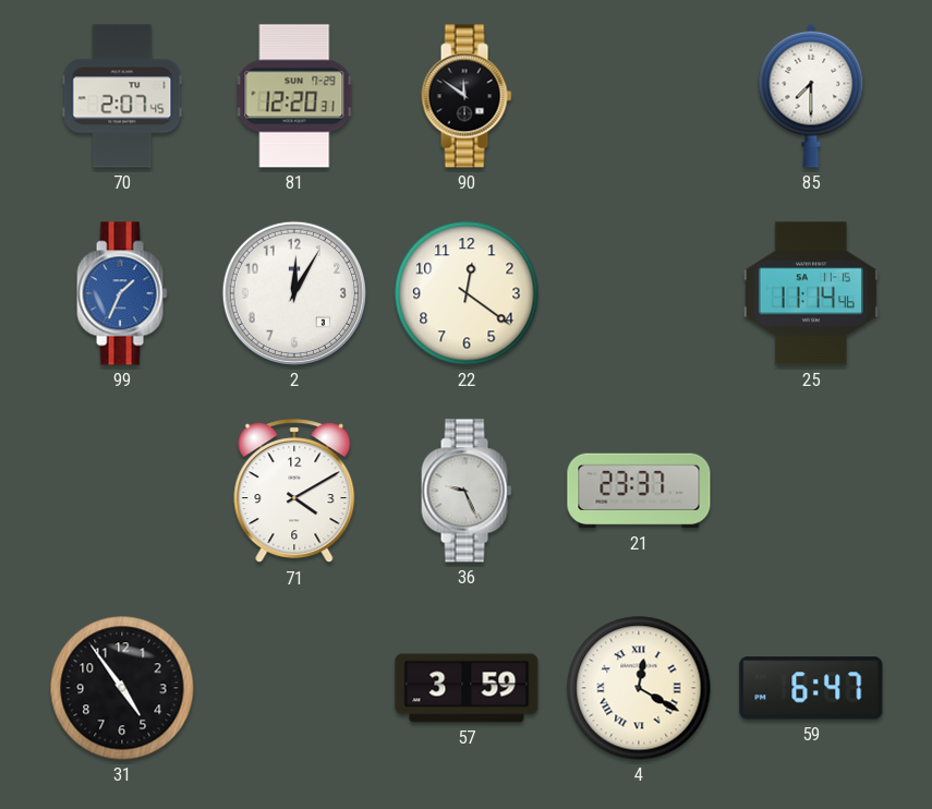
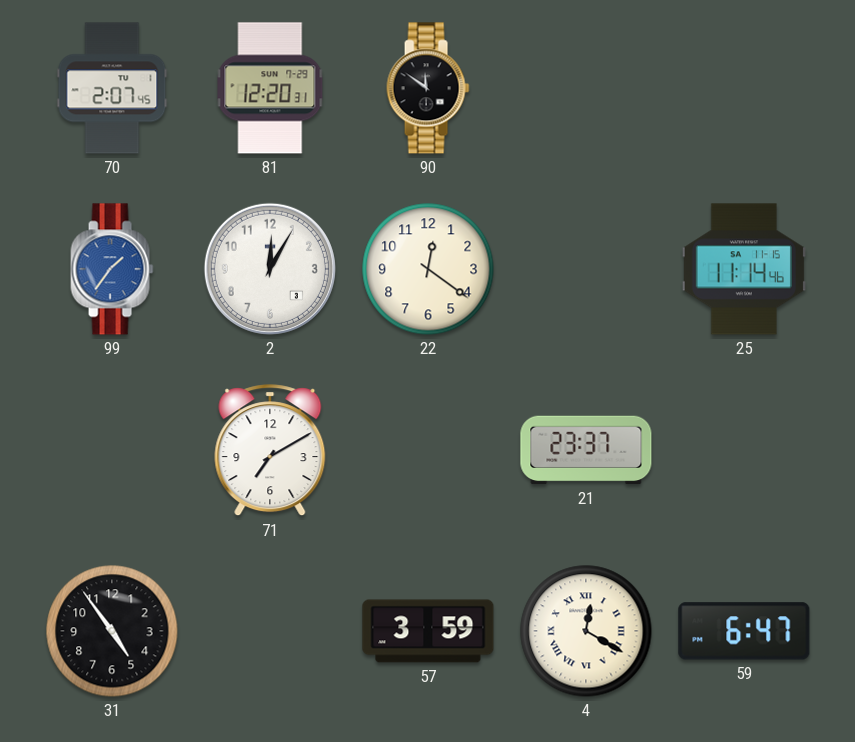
85: 7:30 -> none
99: 1:34 -> 1:36
71: 4:10 -> 7:10
36: 9:26 -> none
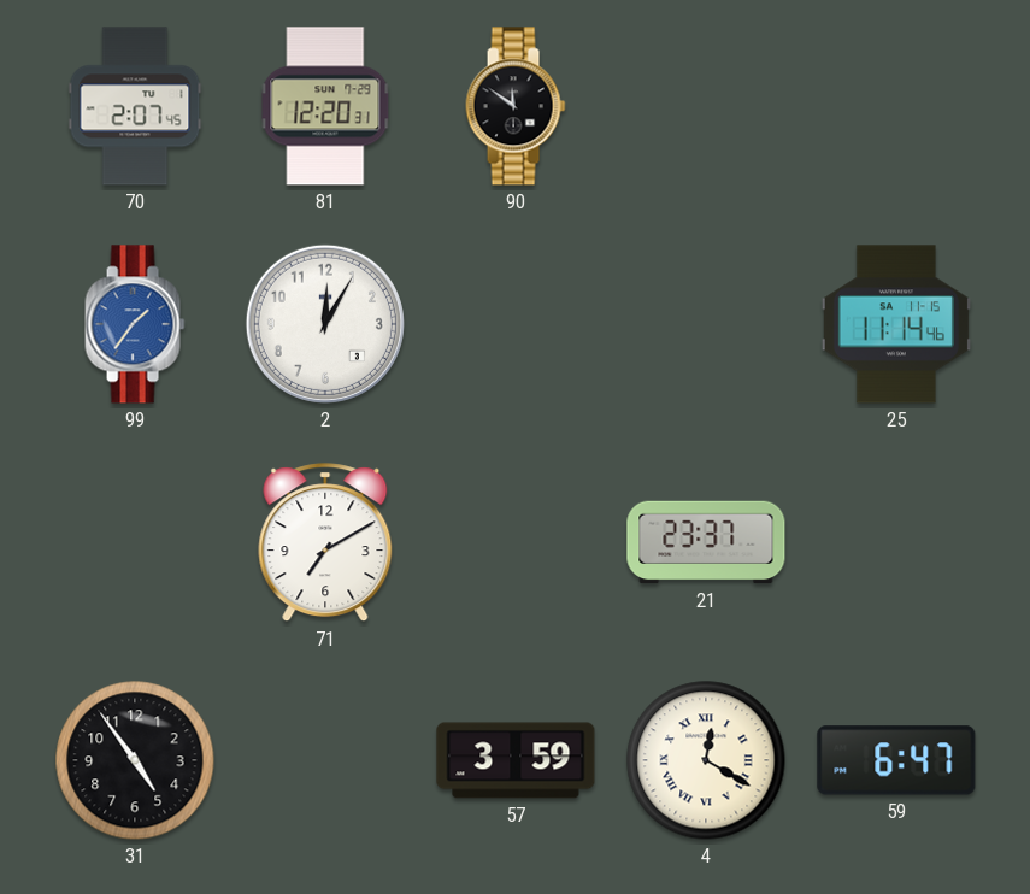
22: 12:21 -> none
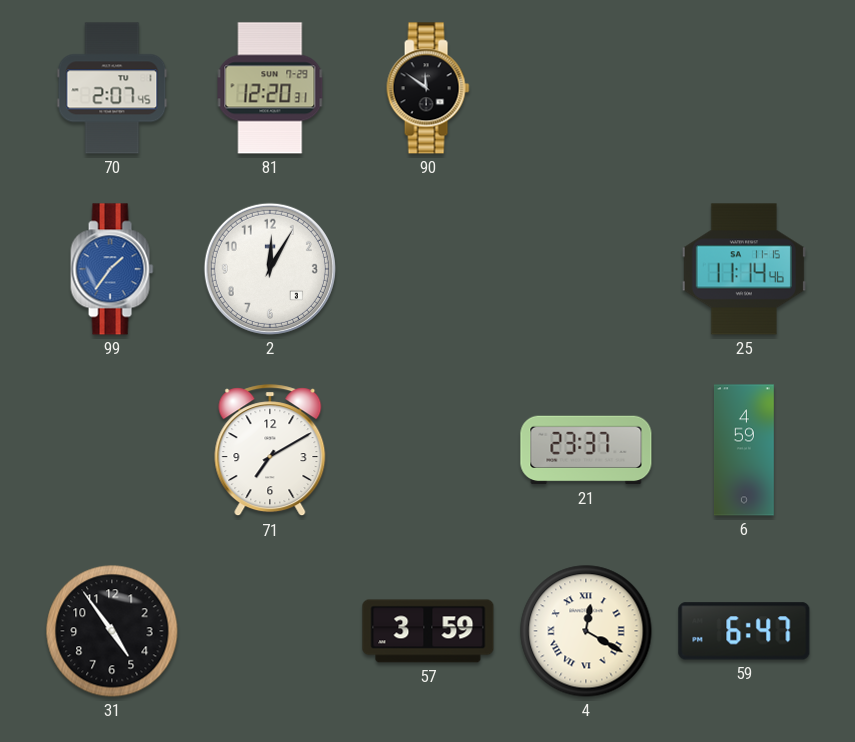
6: none -> 4:59
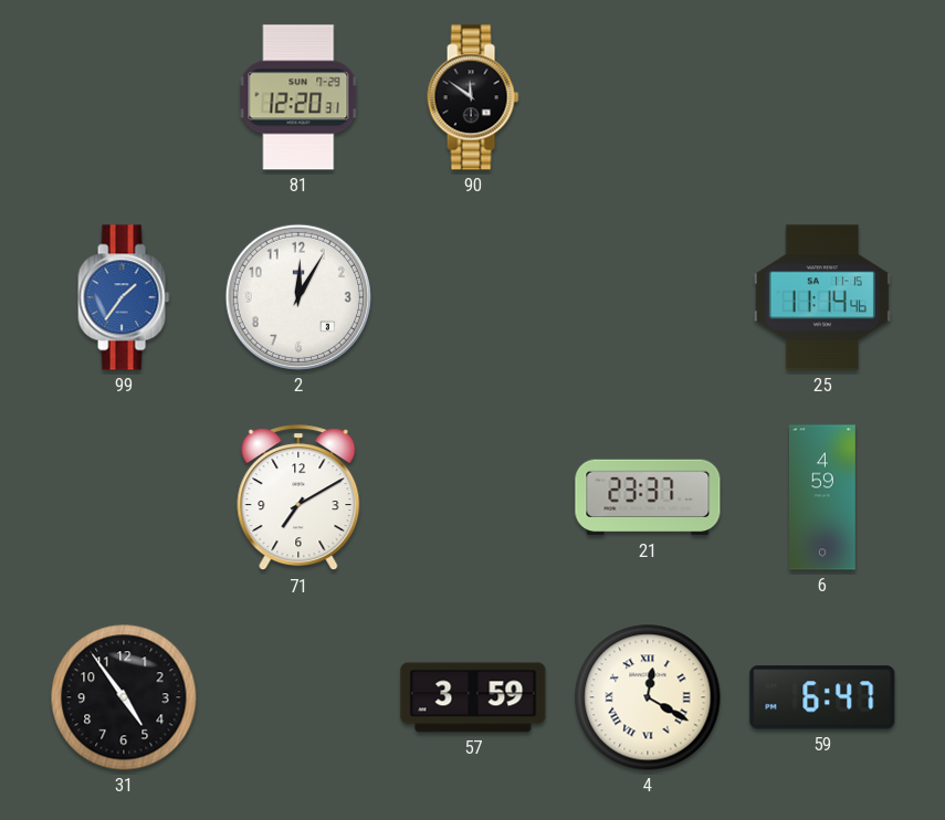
70: 2:07 -> none
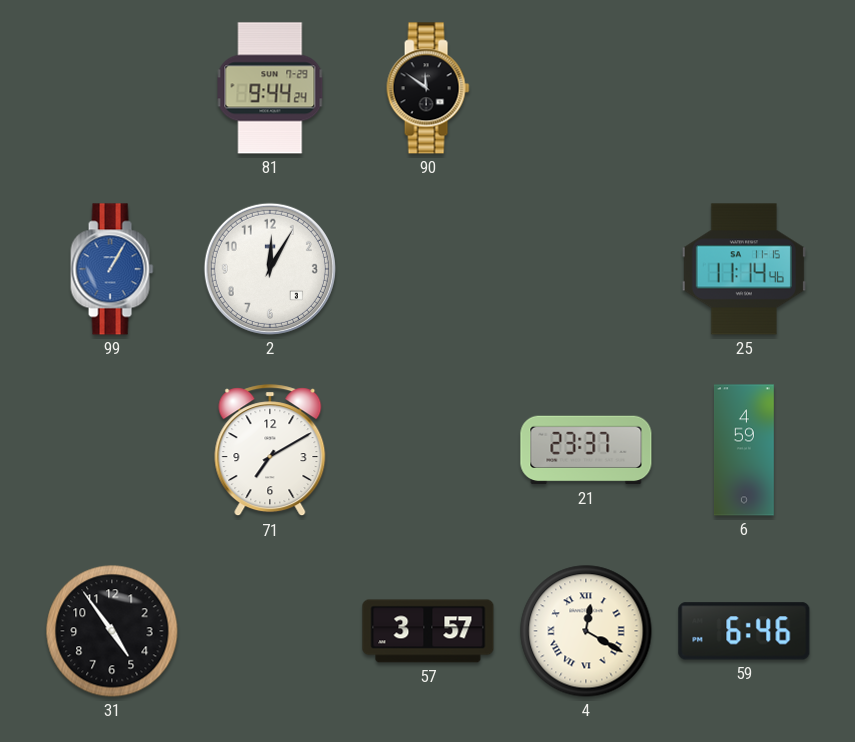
81: 12:20 -> 9:44
99: 1:36 -> 1:05
57: 3:59 -> 3:57
59: 6:47 -> 6:46
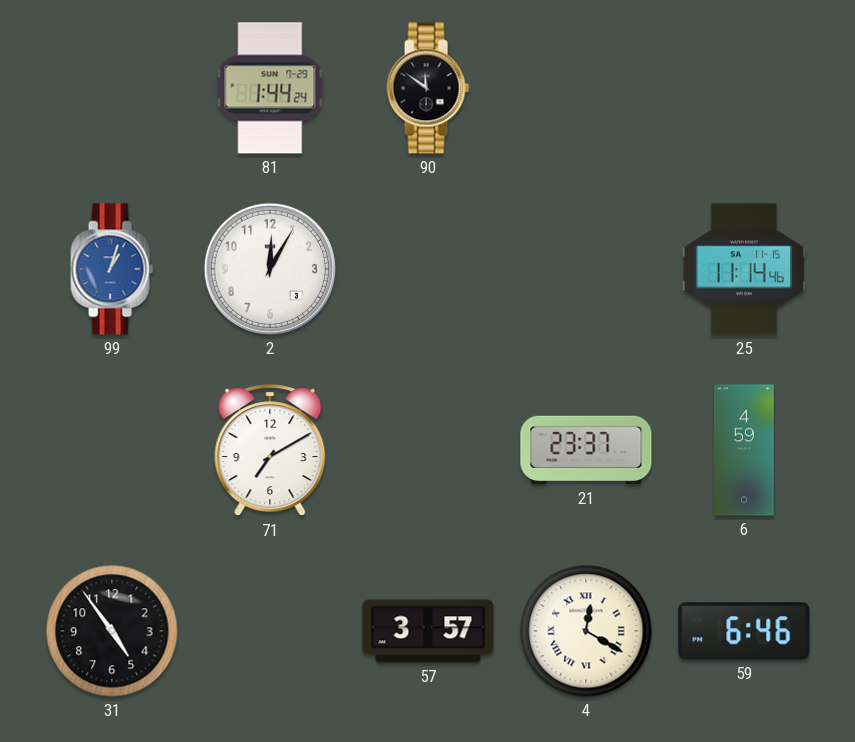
81: 9:44 -> 1:44
99: 1:05 -> 1:03
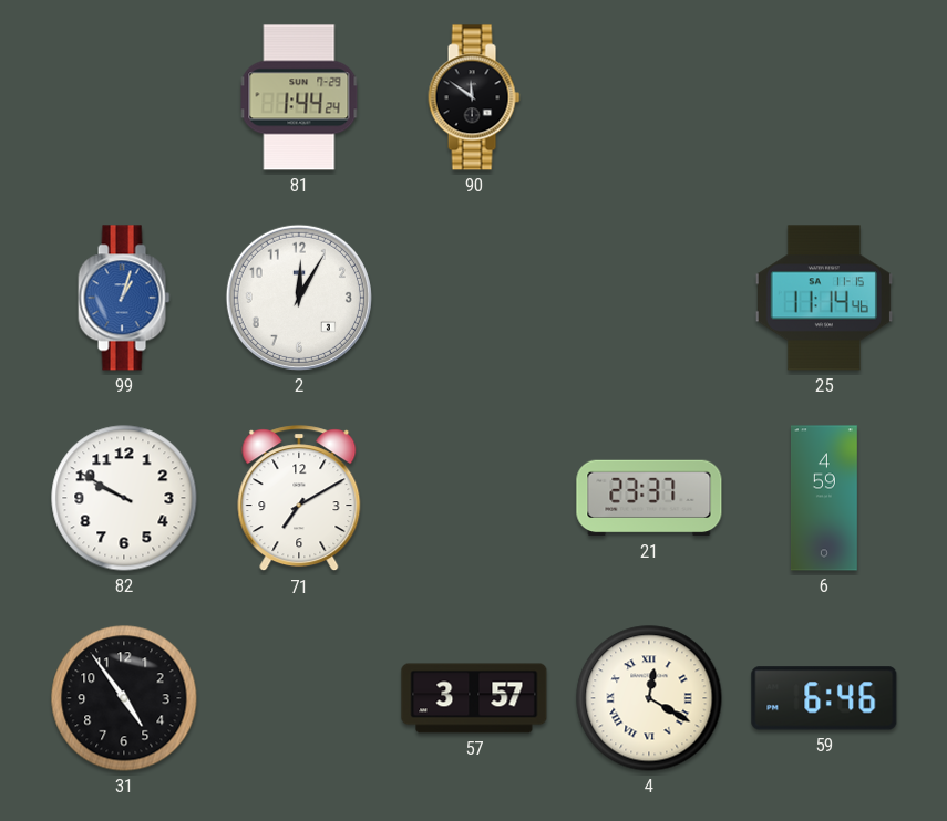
82: none -> 9:50
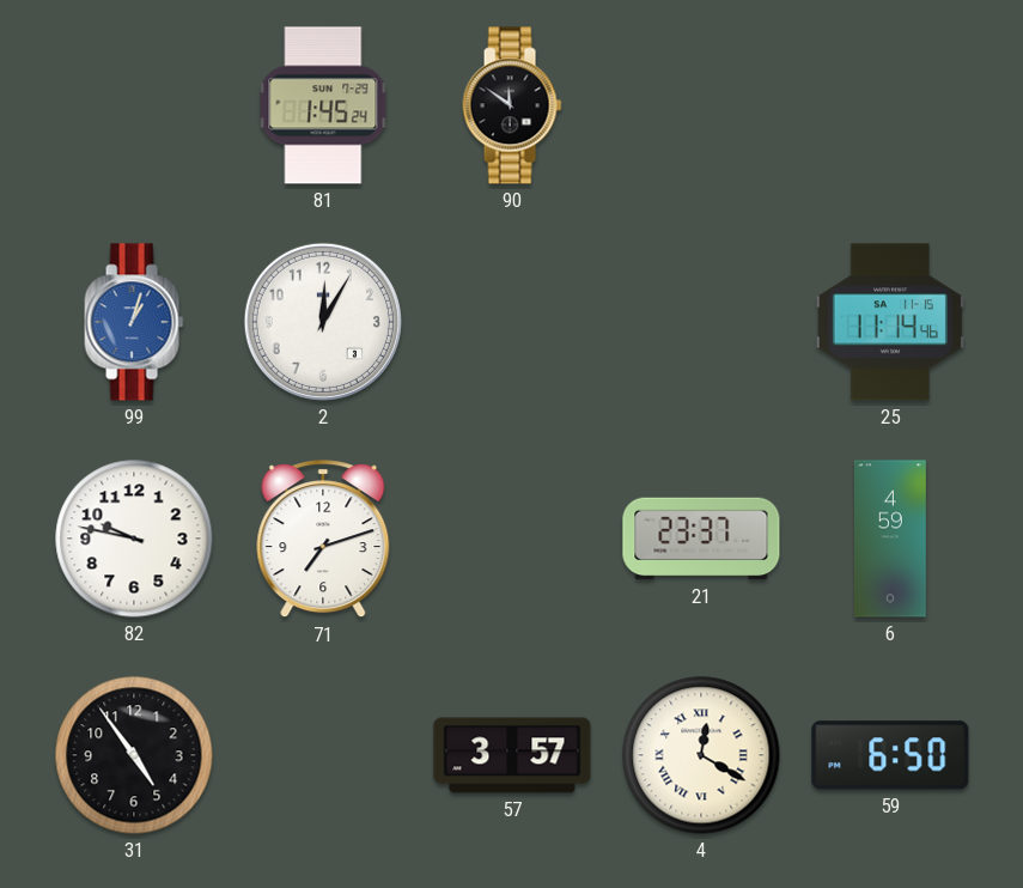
81: 1:44 -> 1:45
82: 9:50 -> 9:47
71: 7:10 -> 7:12
59: 6:46 -> 6:50
